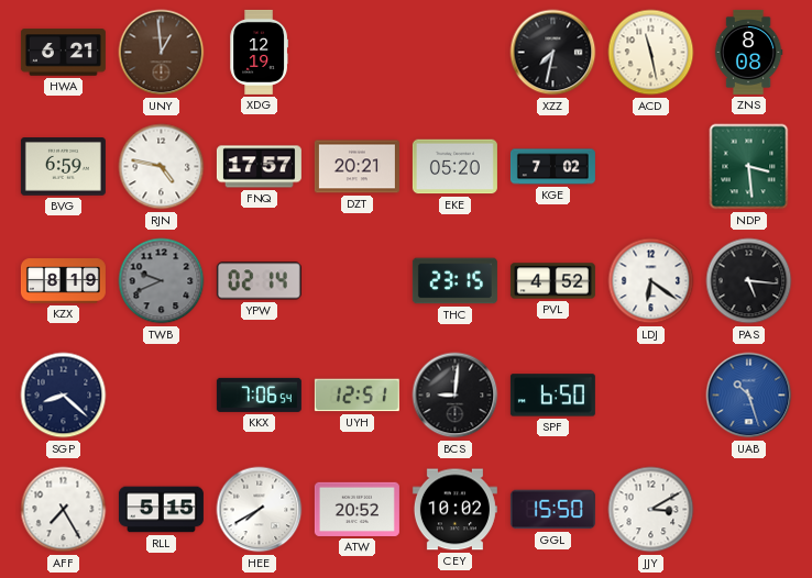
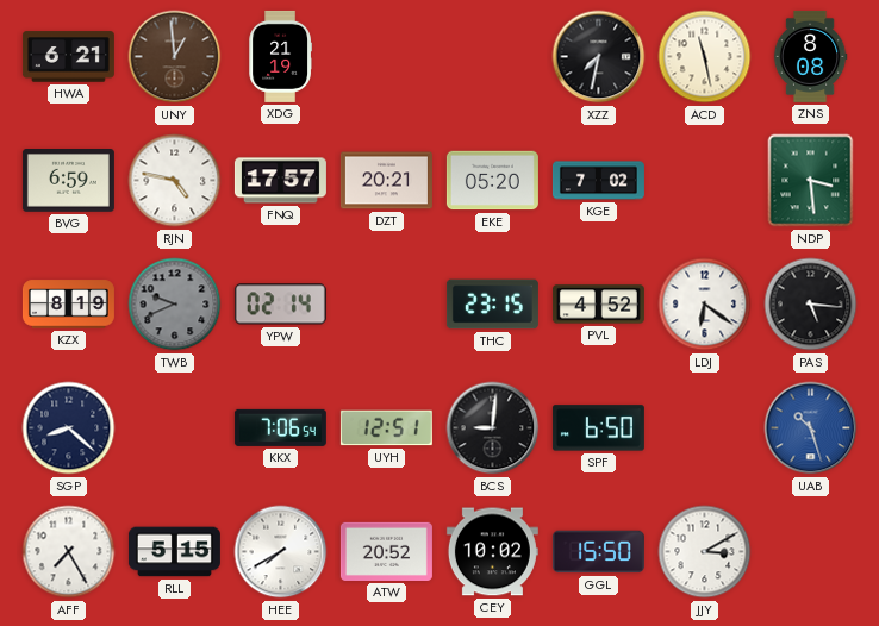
XDG: 12:19 -> 21:19
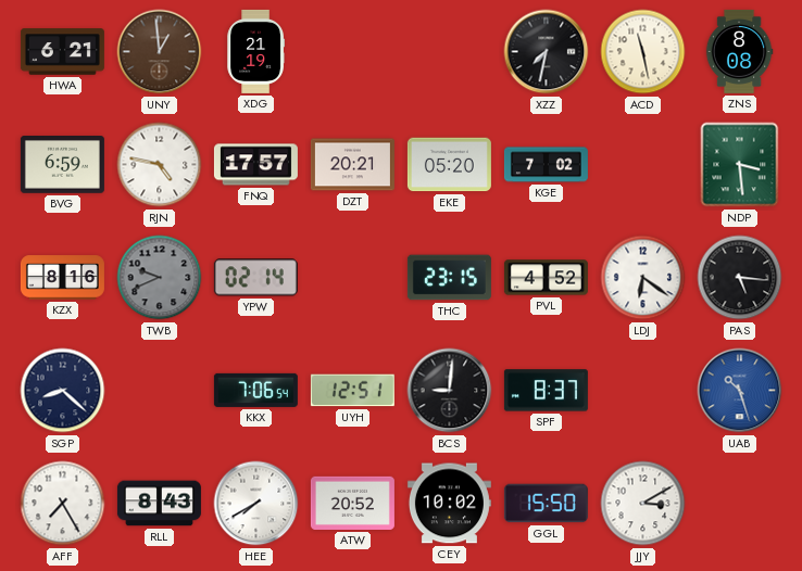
KZX: 8:19 -> 8:16
SPF: 6:50 -> 8:37
RLL: 5:15 -> 8:43
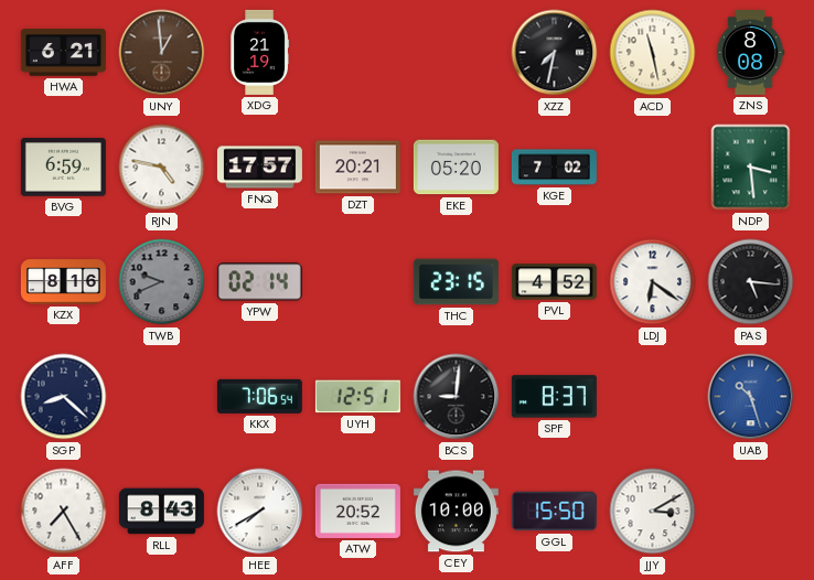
CEY: 10:02 -> 10:00
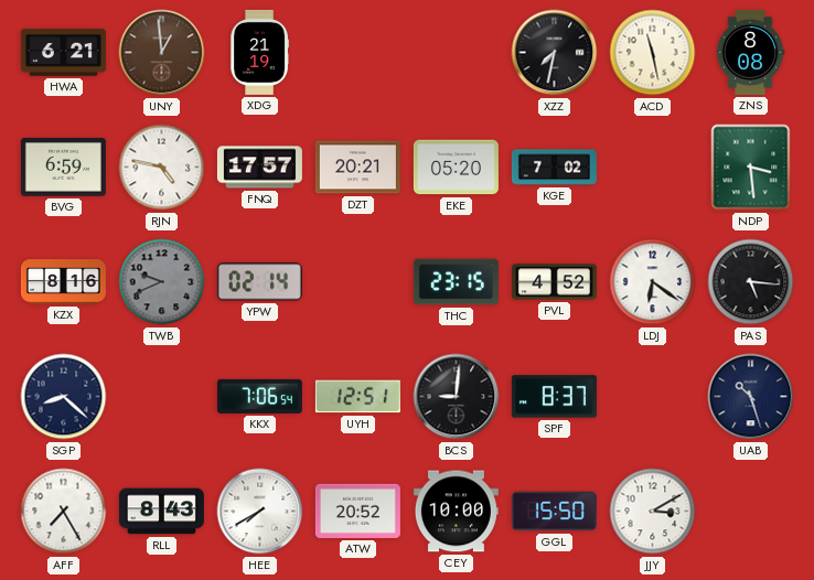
UAB dial: blue -> navy
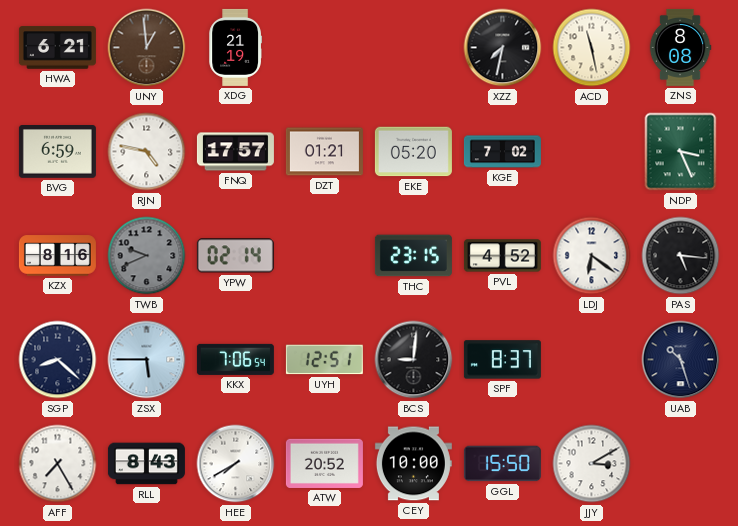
DZT: 20:21 -> 01:21
NDP: 3:29 -> 3:26
ZSX: none -> 5:45
